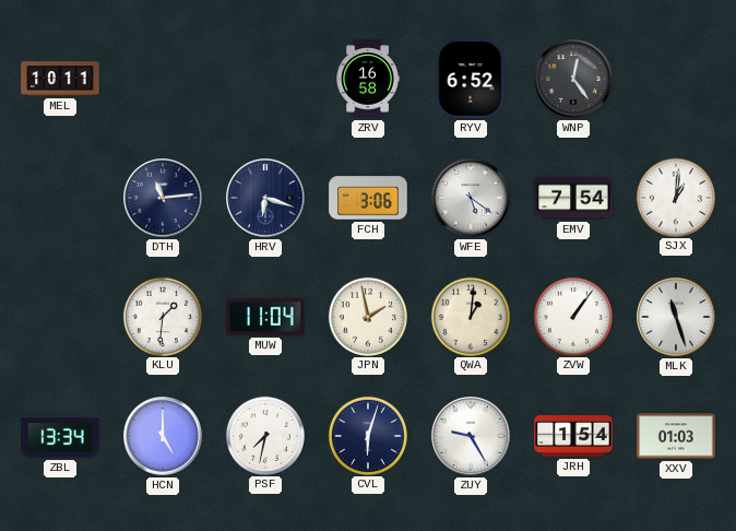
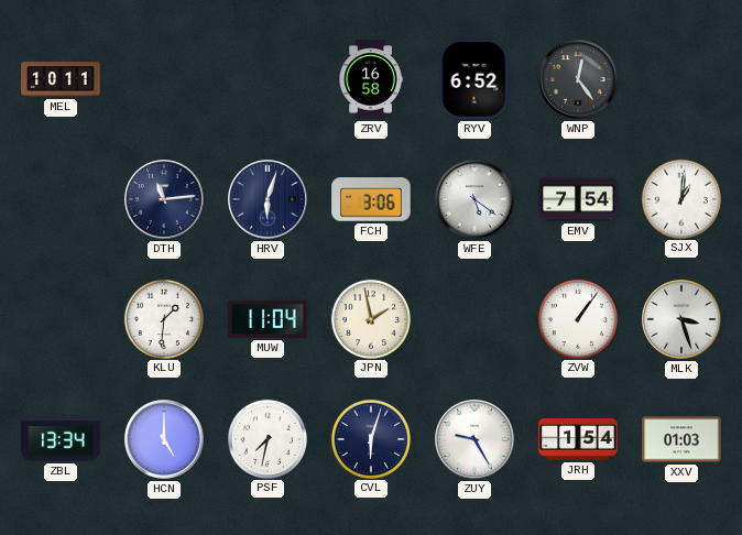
HRV: 6:18 -> 6:03
QWA: 1:01 -> none
MLK: 11:27 -> 3:27
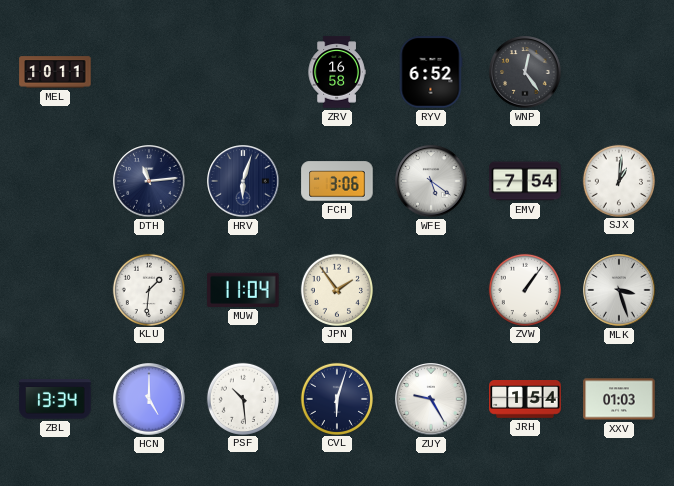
JPN: 1:58 -> 1:54
PSF: 7:32 -> 10:29
